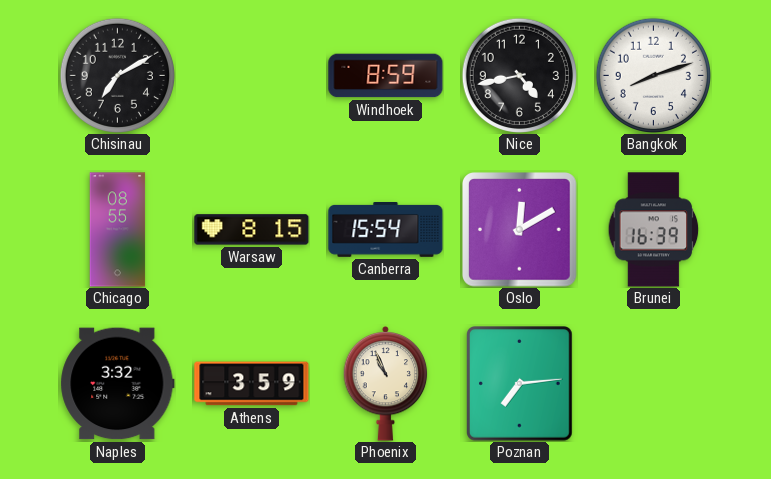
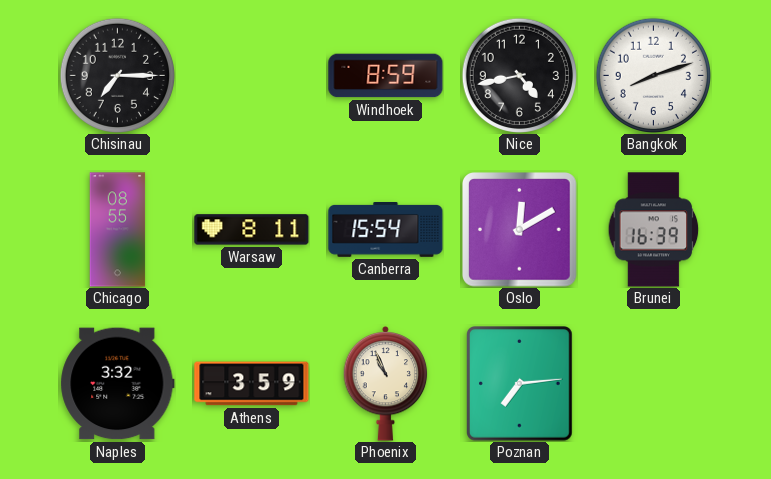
Chisinau: 7:10 -> 7:15
Warsaw: 8:15 -> 8:11
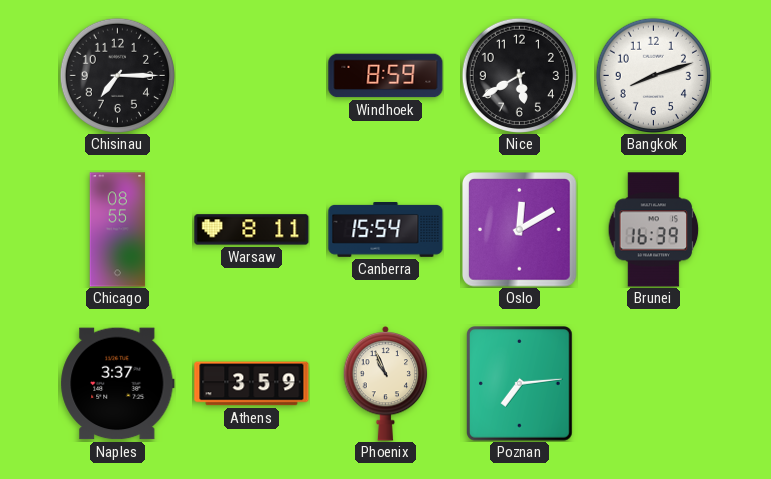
Nice: 4:43 -> 5:40
Naples: 3:32 -> 3:37
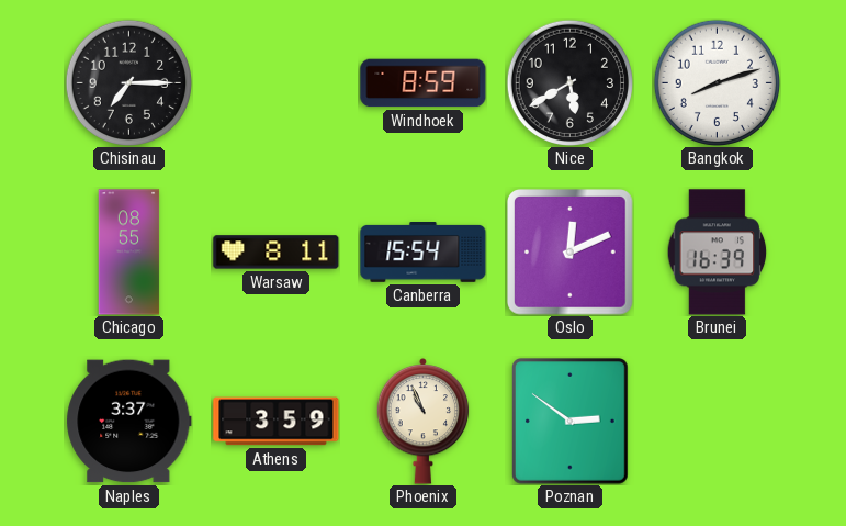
Oslo: 12:10 -> 12:11
Poznan: 7:14 -> 2:51
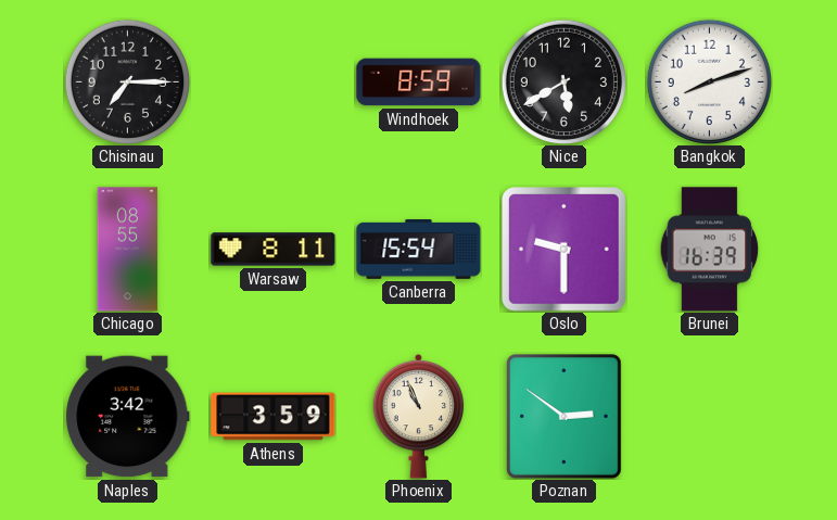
Oslo: 12:11 -> 9:30
Naples: 3:37 -> 3:42
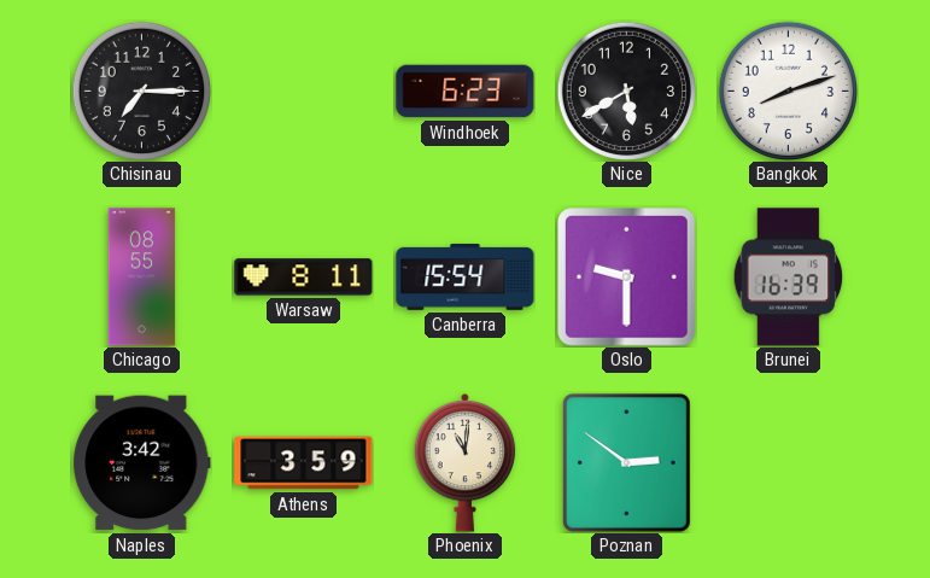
Windhoek: 8:59 -> 6:23
Phoenix: 10:56 -> 11:01
